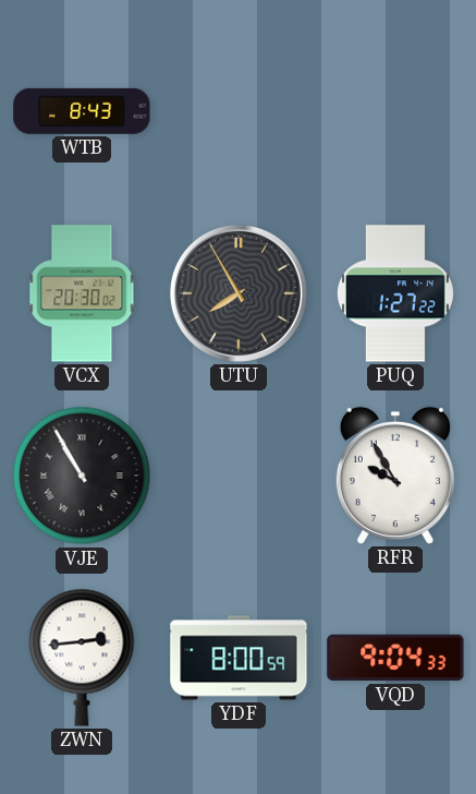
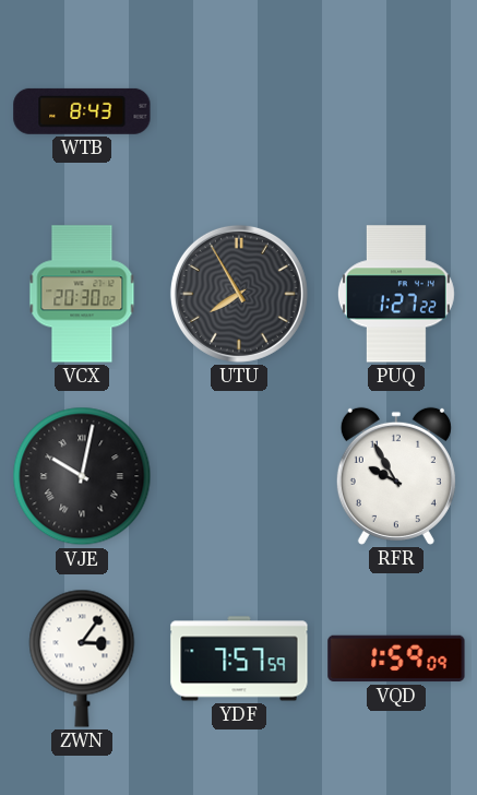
VJE: 10:55 -> 10:02
ZWN: 2:44 -> 3:06
YDF: 8:00 -> 7:57
VQD: 9:04 -> 1:59
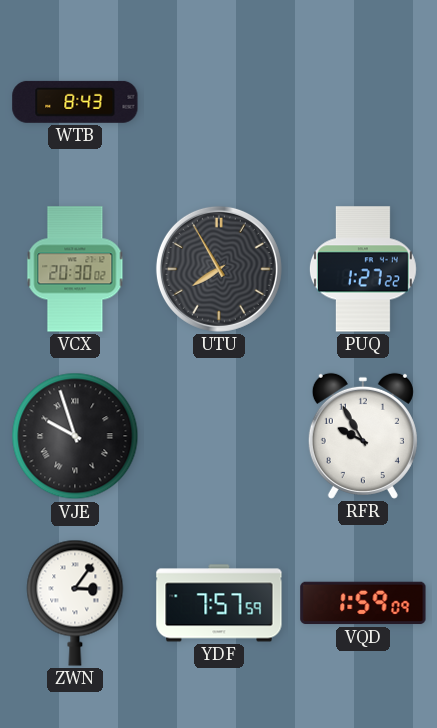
VJE: 10:02 -> 9:57
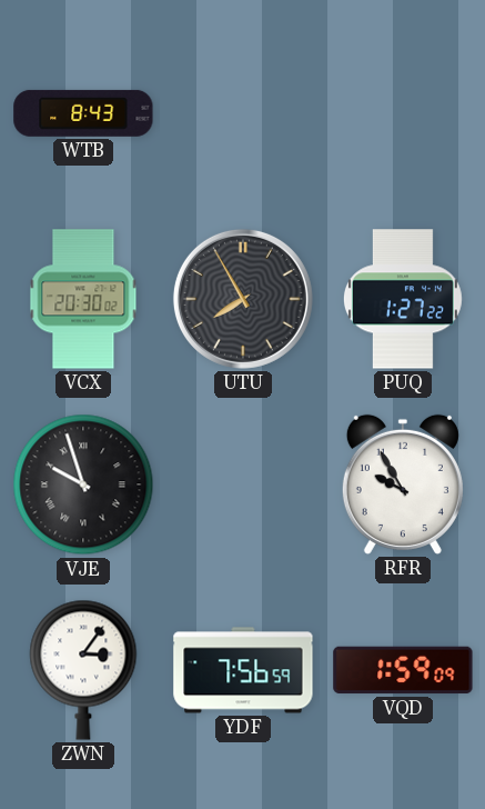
YDF: 7:57 -> 7:56
